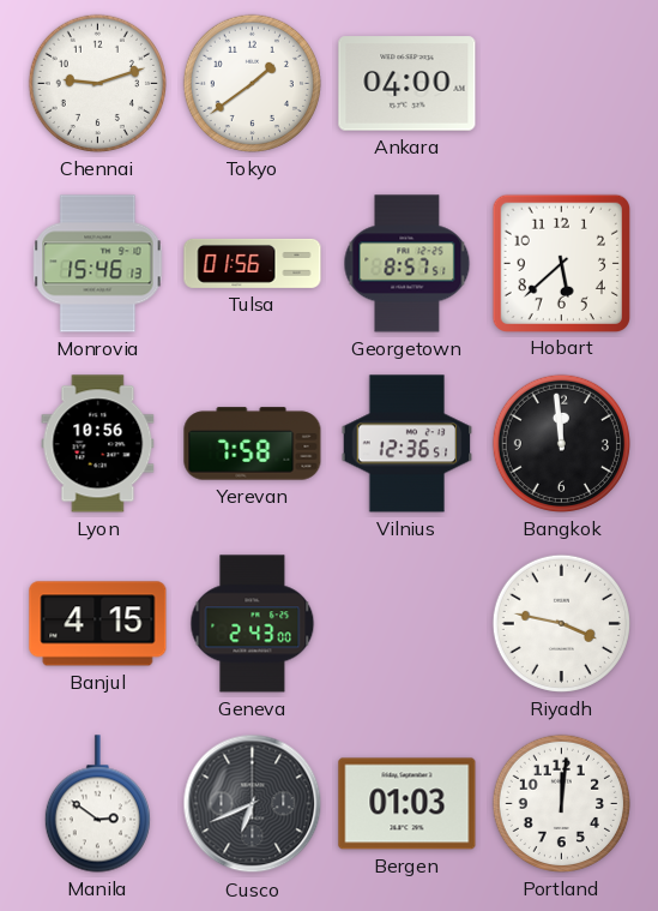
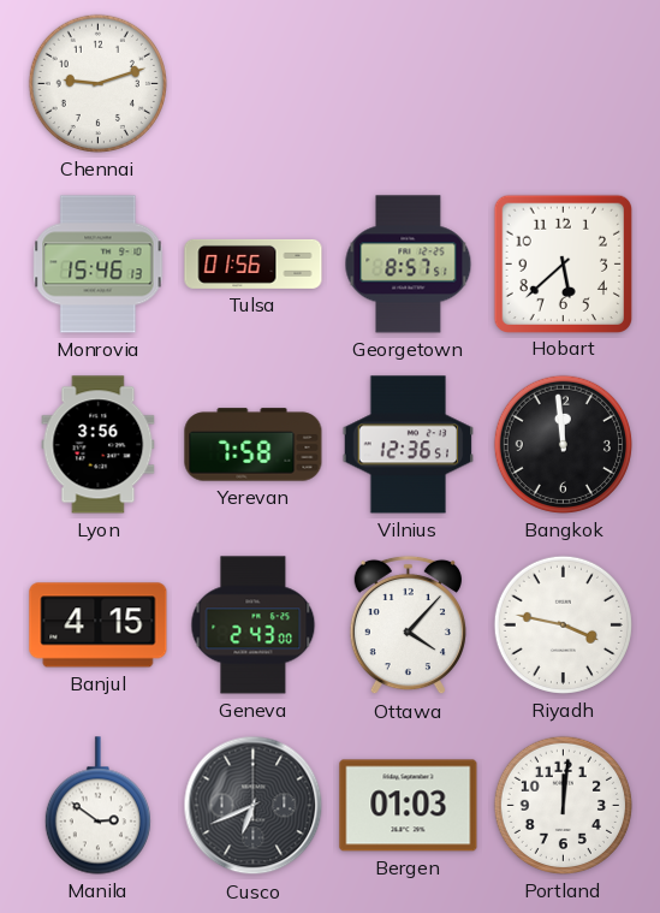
Tokyo: 1:39 -> none
Ankara: 04:00 -> none
Lyon: 10:56 -> 3:56
Ottawa: none -> 4:07
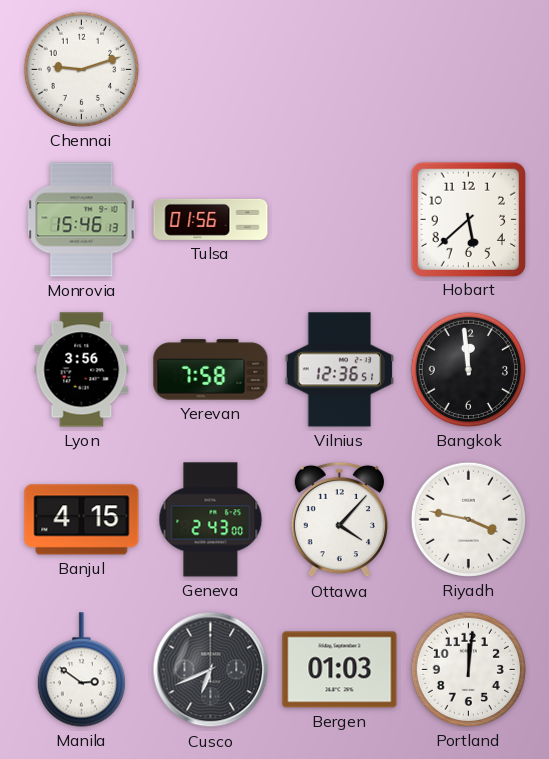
Georgetown: 8:57 -> none
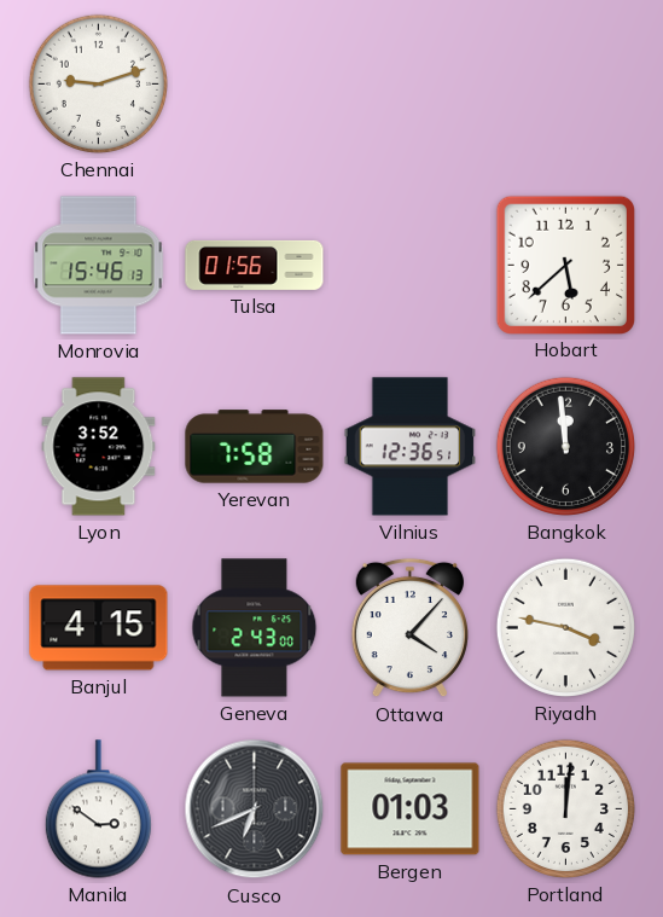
Lyon: 3:56 -> 3:52
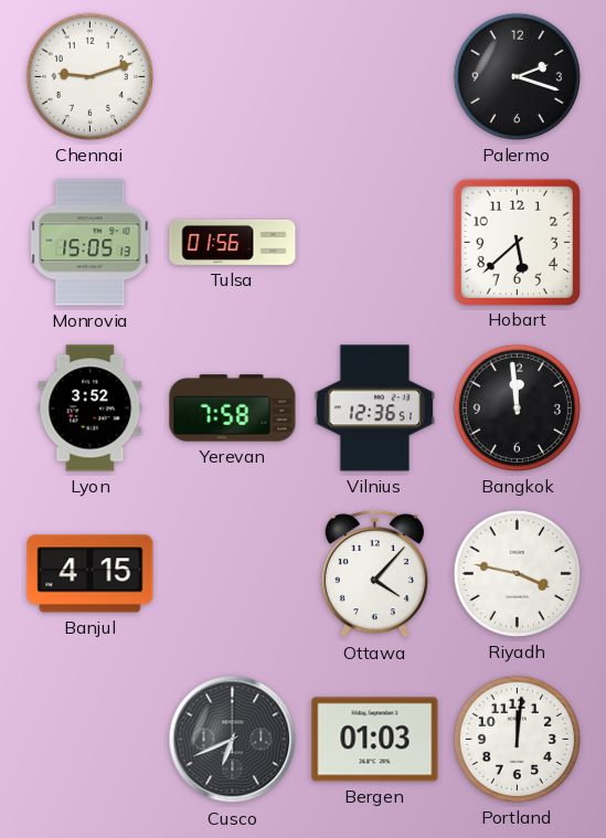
Palermo: none -> 2:18
Monrovia: 15:46 -> 15:05
Geneva: 2:43 -> none
Manila: 2:51 -> none
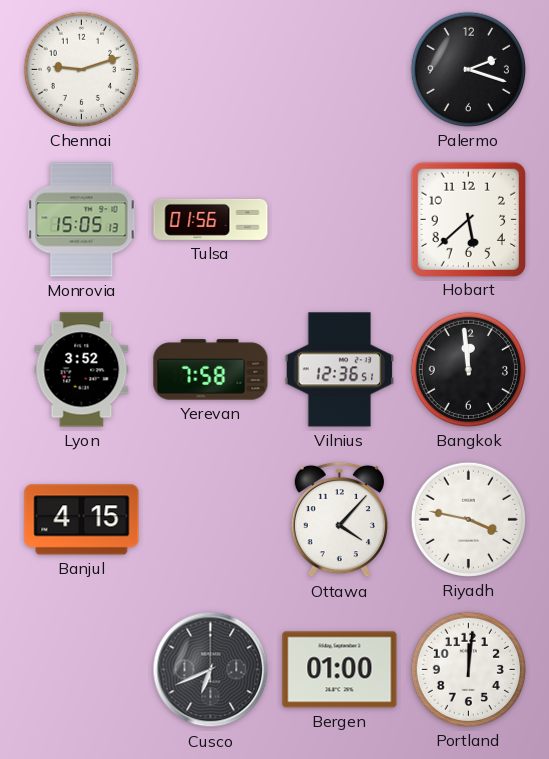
Bergen: 01:03 -> 01:00
